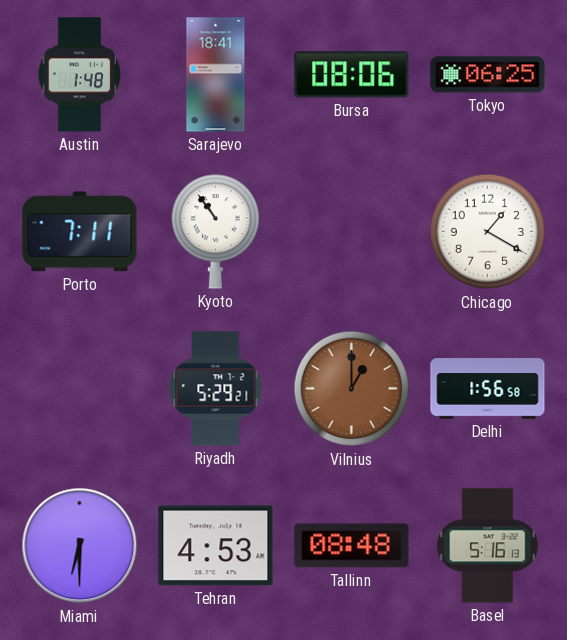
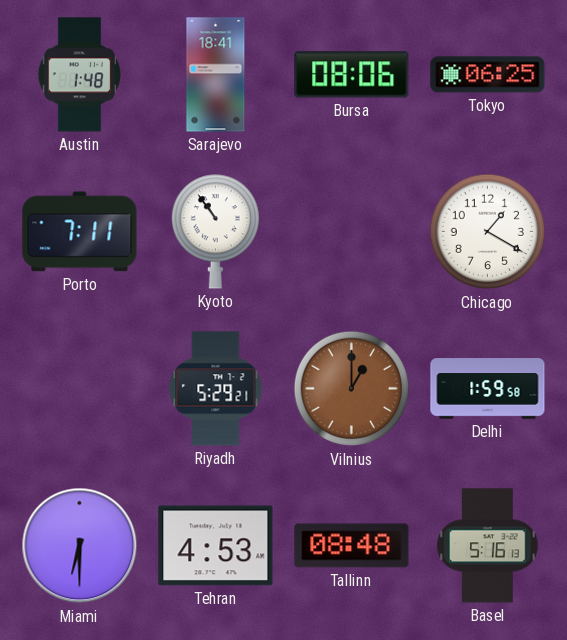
Delhi: 1:56 -> 1:59
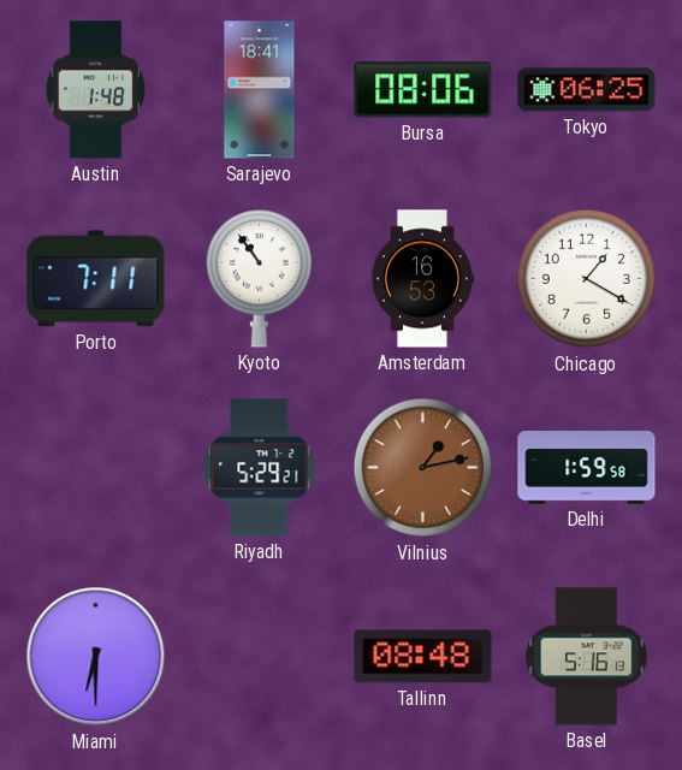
Amsterdam: none -> 16:53
Vilnius: 1:00 -> 1:13
Tehran: 4:53 -> none
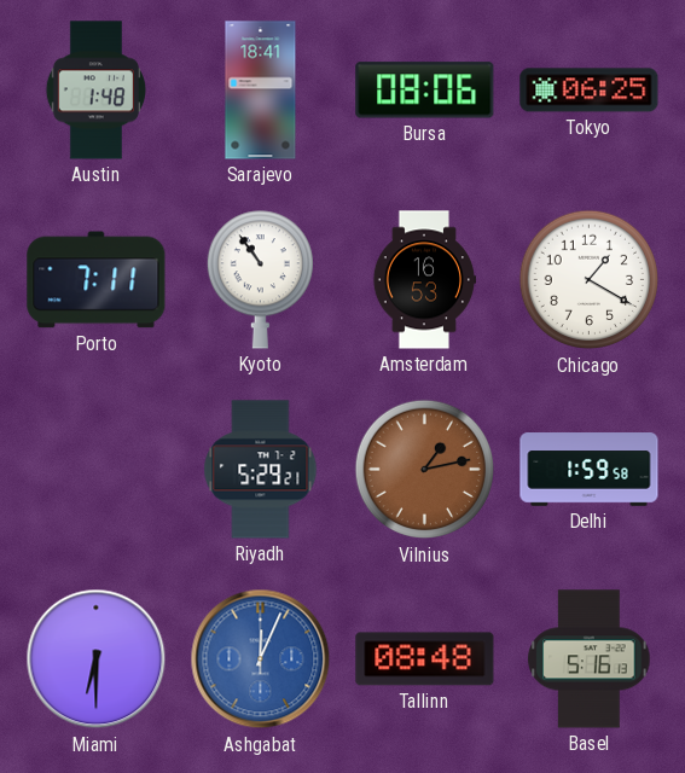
Ashgabat: none -> 12:04
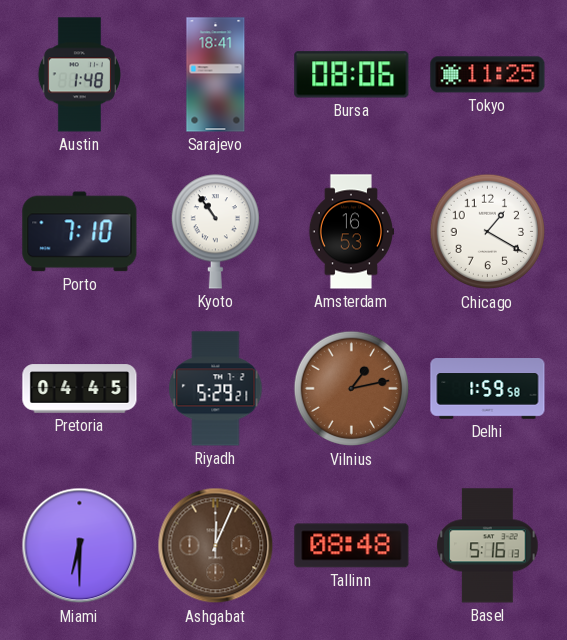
Tokyo: 06:25 -> 11:25
Porto: 7:11 -> 7:10
Pretoria: none -> 04:45
Ashgabat dial: blue -> brown
